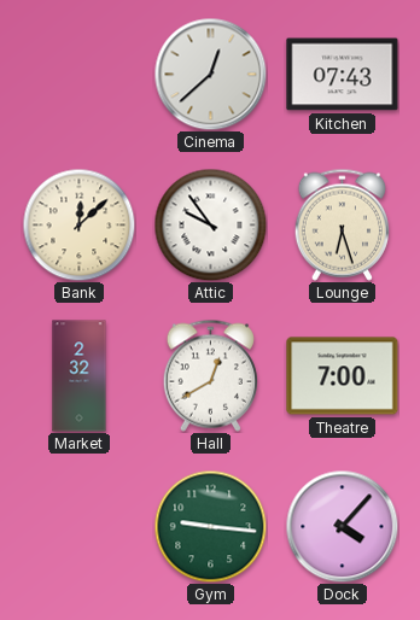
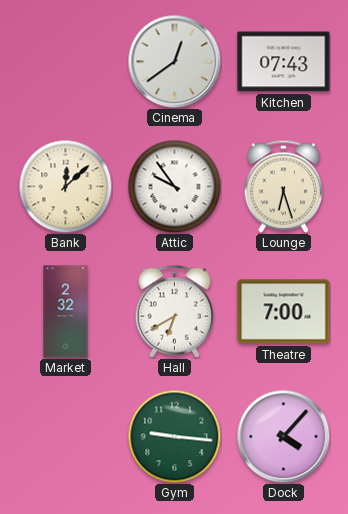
Cinema: 12:38 -> 12:39
Hall: 12:40 -> 6:40
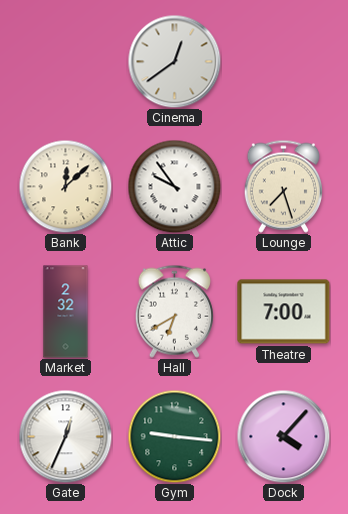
Kitchen: 07:43 -> none
Lounge: 6:27 -> 7:27
Gate: none -> 12:34
